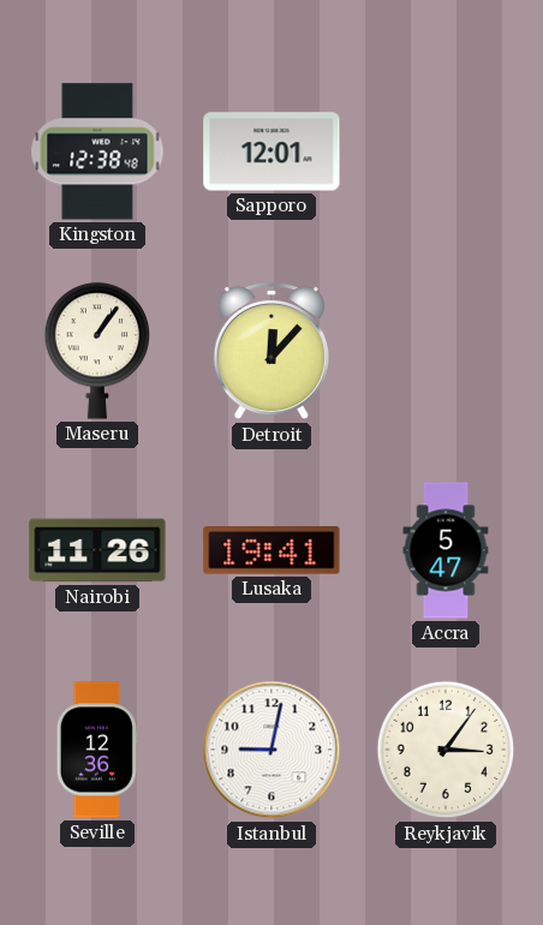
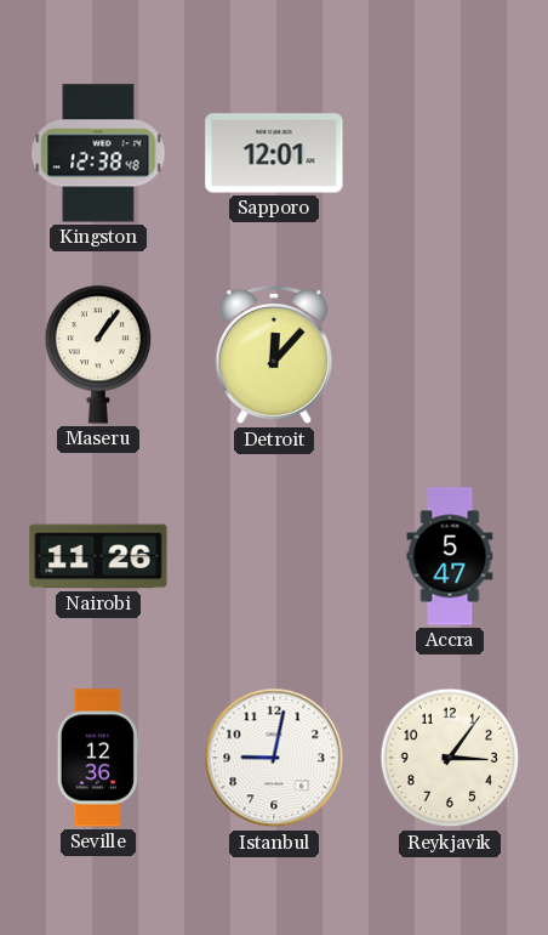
Lusaka: 19:41 -> none
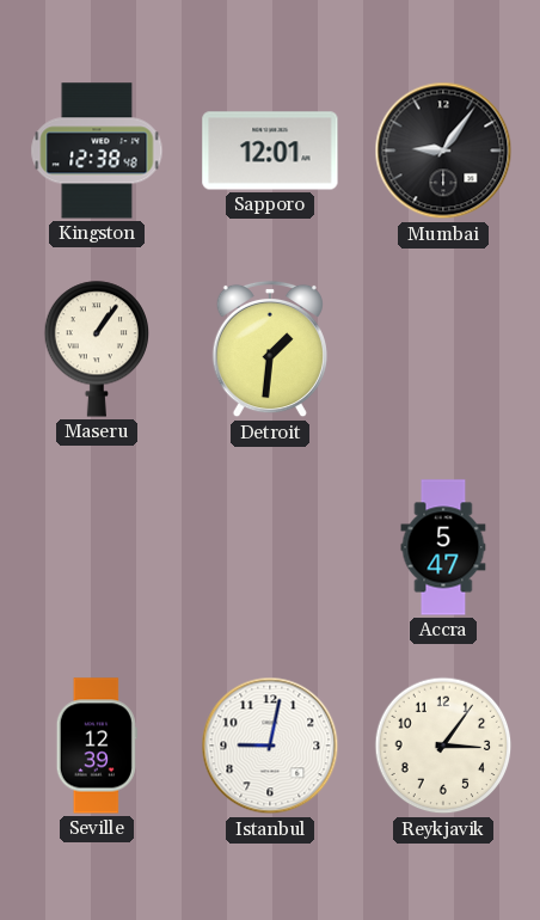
Mumbai: none -> 9:06
Detroit: 12:07 -> 1:31
Nairobi: 11:26 -> none
Seville: 12:36 -> 12:39
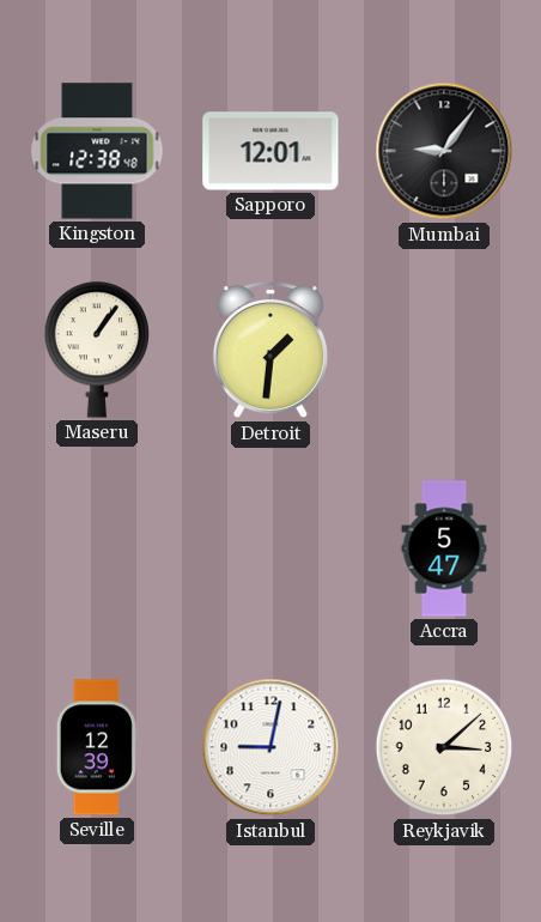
Reykjavik: 3:06 -> 3:08
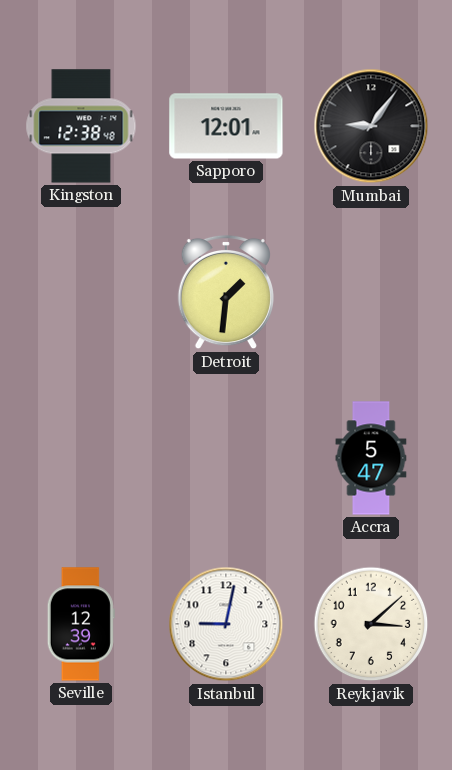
Maseru: 1:06 -> none
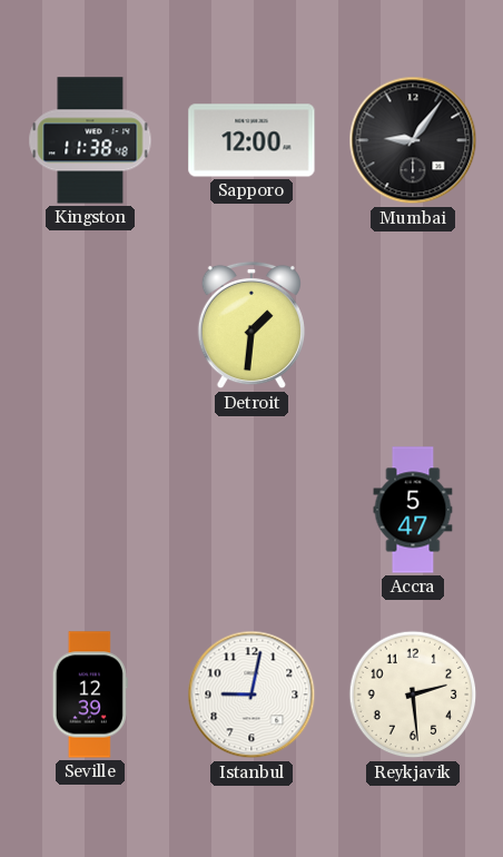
Kingston: 12:38 -> 11:38
Sapporo: 12:01 -> 12:00
Reykjavik: 3:08 -> 2:29
